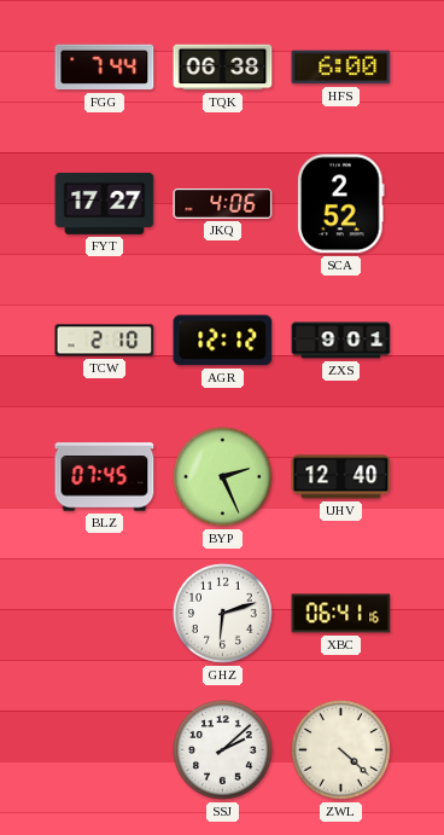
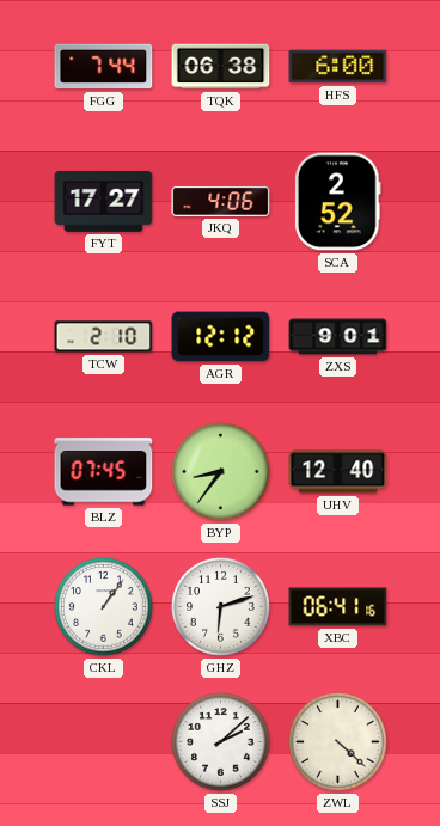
BYP: 2:26 -> 8:36
CKL: none -> 1:06
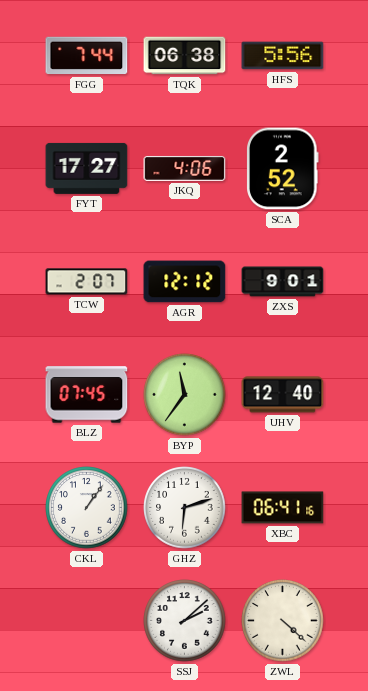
HFS: 6:00 -> 5:56
TCW: 2:10 -> 2:07
BYP: 8:36 -> 11:36
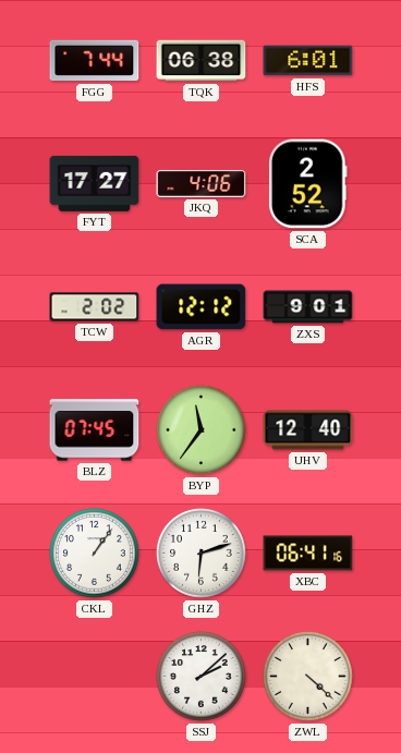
HFS: 5:56 -> 6:01
TCW: 2:07 -> 2:02
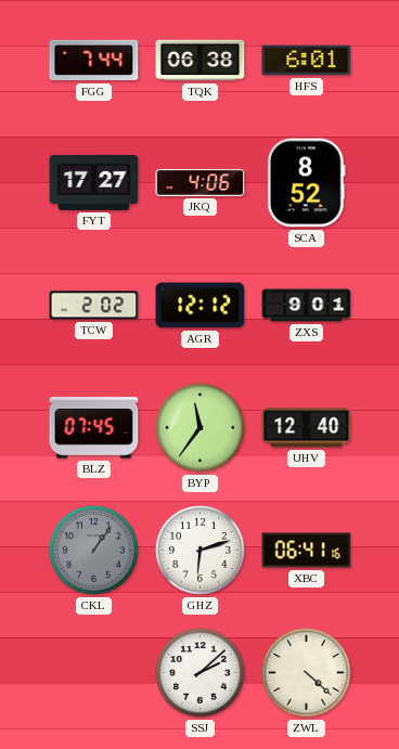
SCA: 2:52 -> 8:52
CKL dial: white -> grey
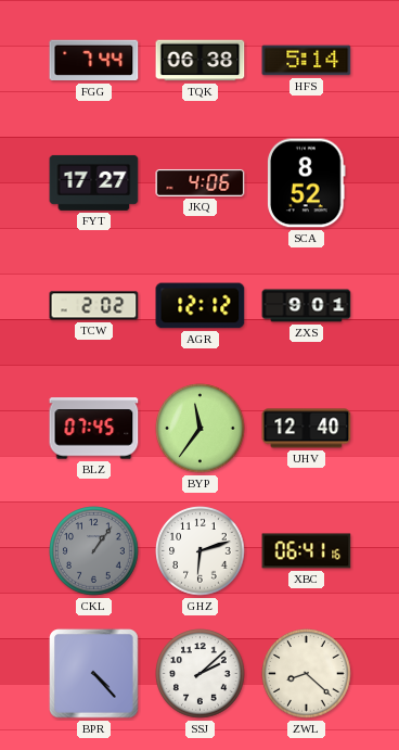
HFS: 6:01 -> 5:14
BPR: none -> 4:23
ZWL: 4:22 -> 8:22
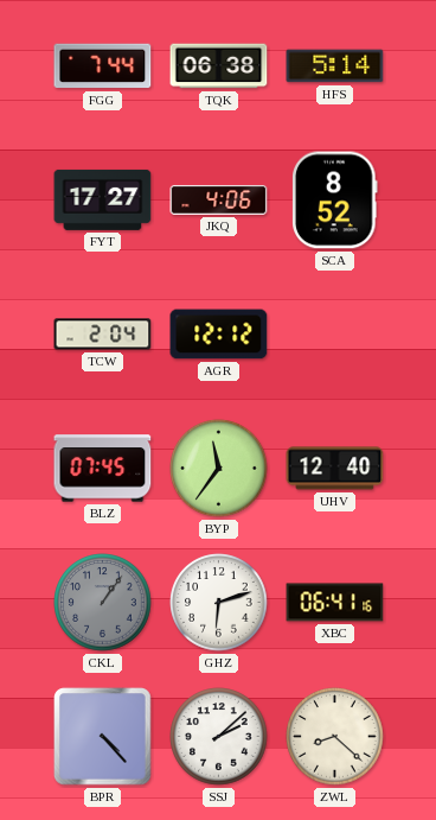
TCW: 2:02 -> 2:04
ZXS: 9:01 -> none
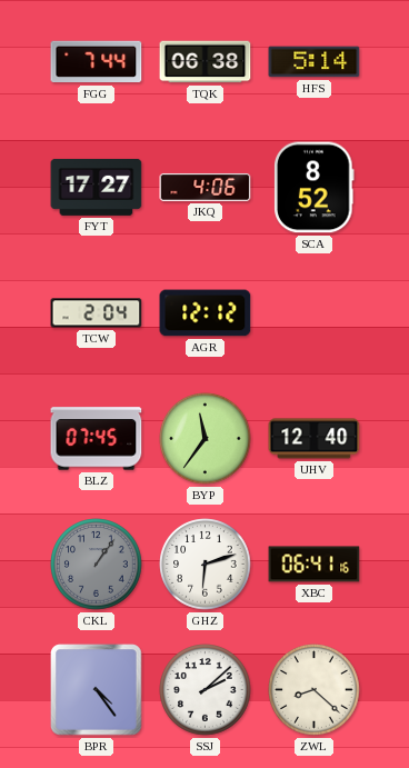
BPR: 4:23 -> 4:24
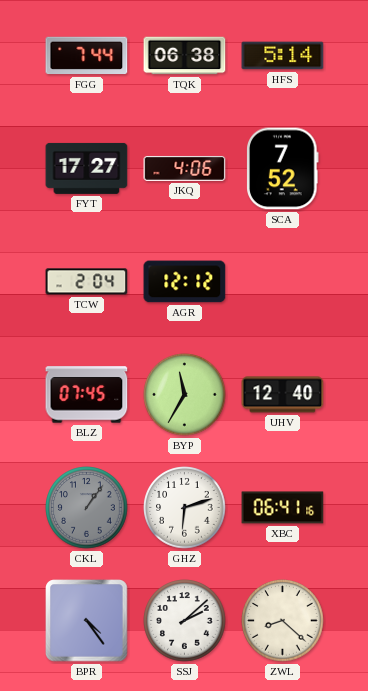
SCA: 8:52 -> 7:52
BYP: 11:36 -> 11:35
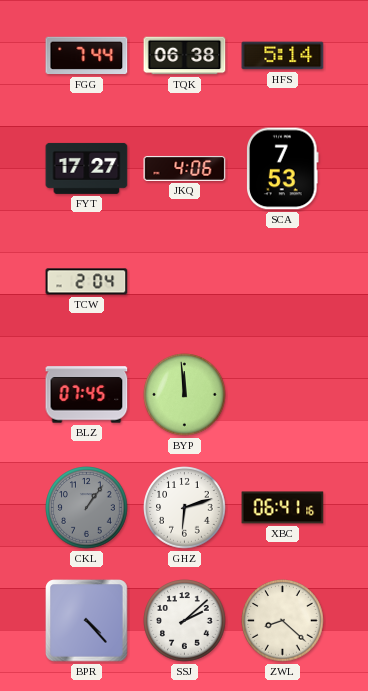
SCA: 7:52 -> 7:53
AGR: 12:12 -> none
BYP: 11:35 -> 11:59
UHV: 12:40 -> none
BPR: 4:24 -> 4:23
